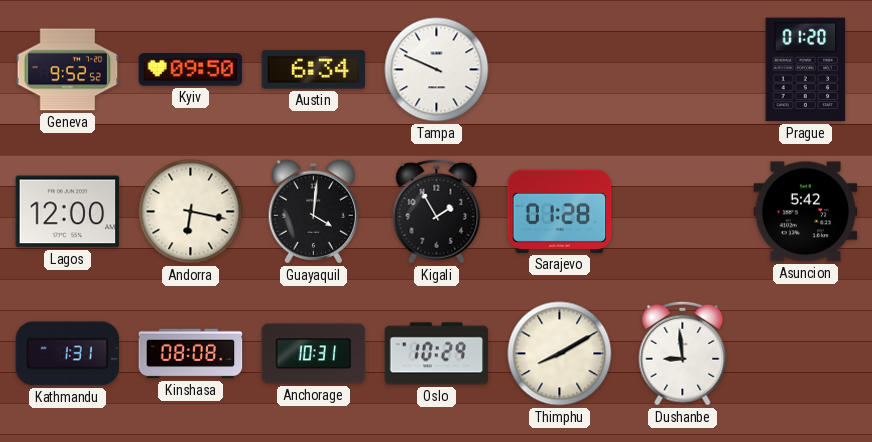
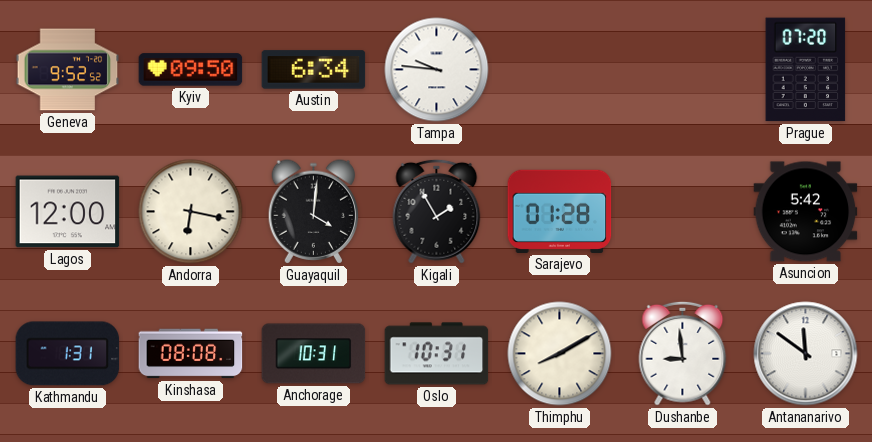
Tampa: 9:49 -> 9:46
Prague: 01:20 -> 07:20
Oslo: 10:29 -> 10:31
Antananarivo: none -> 11:51
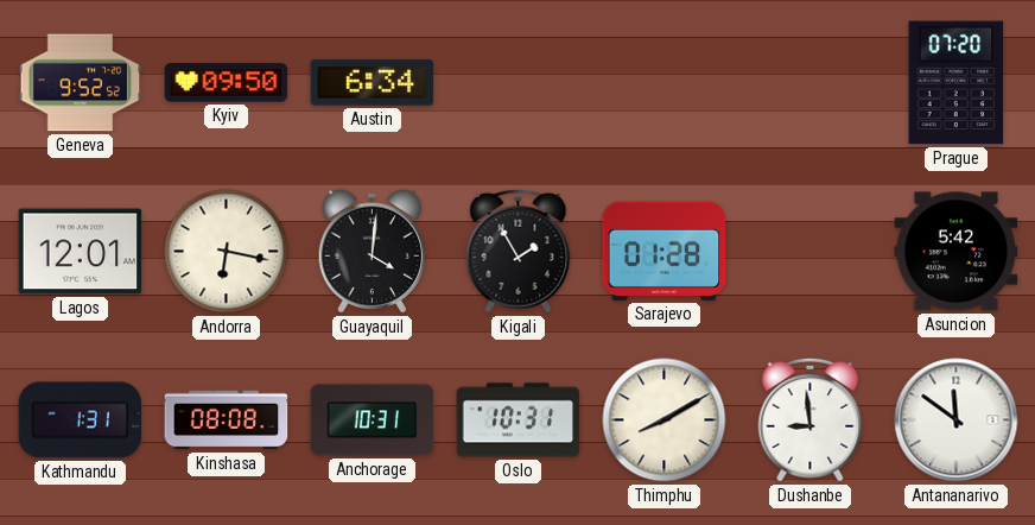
Tampa: 9:46 -> none
Lagos: 12:00 -> 12:01
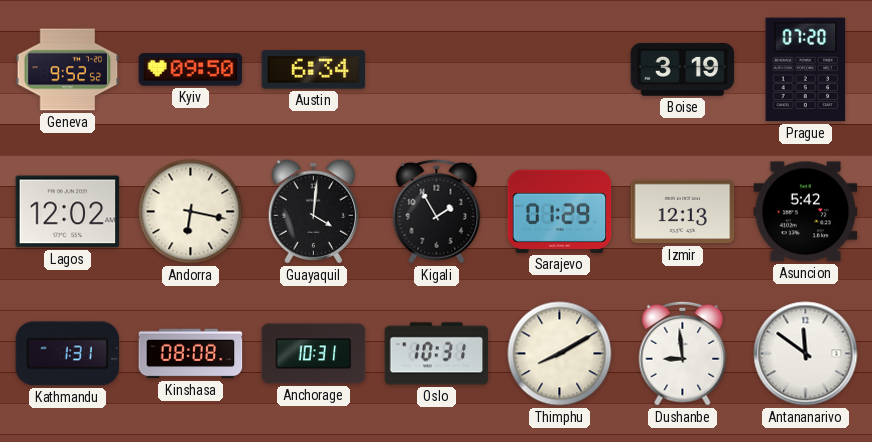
Boise: none -> 3:19
Lagos: 12:01 -> 12:02
Sarajevo: 01:28 -> 01:29
Izmir: none -> 12:13
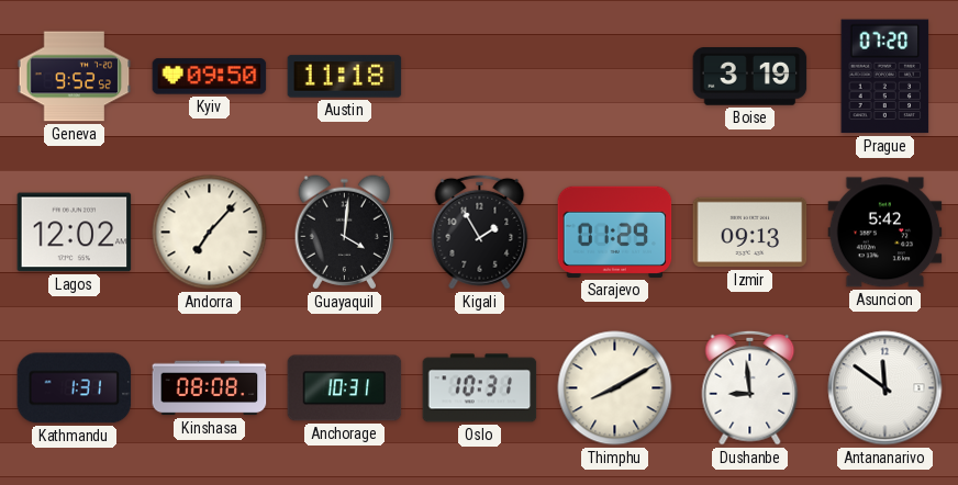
Austin: 6:34 -> 11:18
Andorra: 6:17 -> 7:07
Izmir: 12:13 -> 09:13
